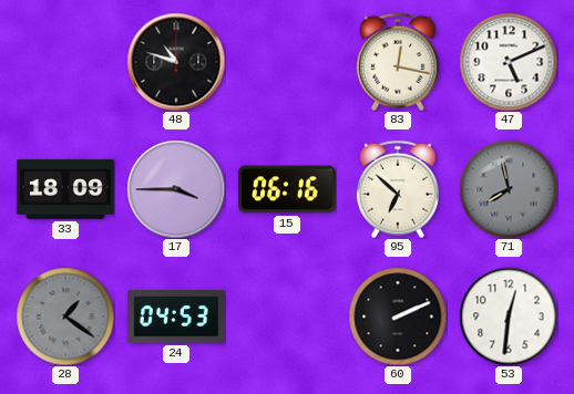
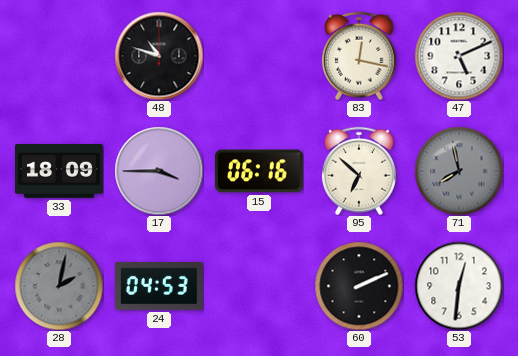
28: 1:21 -> 2:02
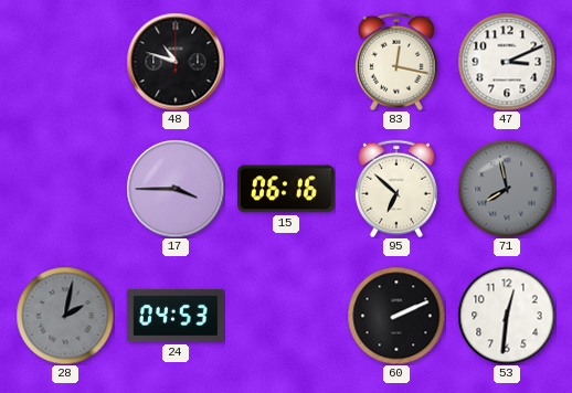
47: 5:11 -> 3:11
33: 18:09 -> none
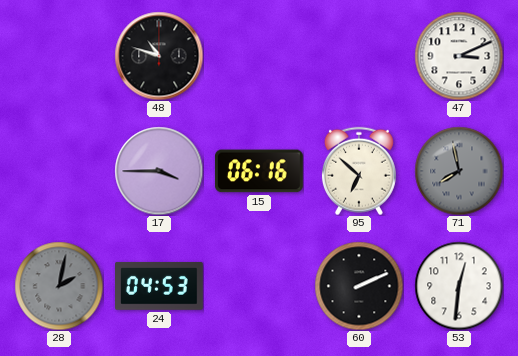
83: 12:17 -> none
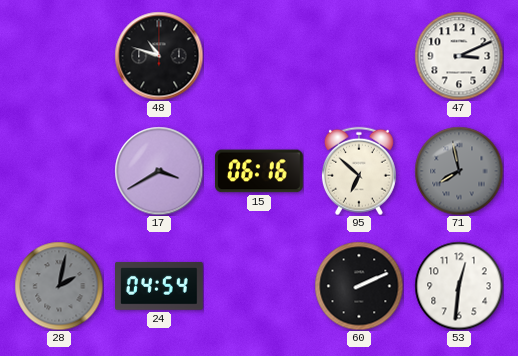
17: 3:45 -> 3:40
24: 04:53 -> 04:54
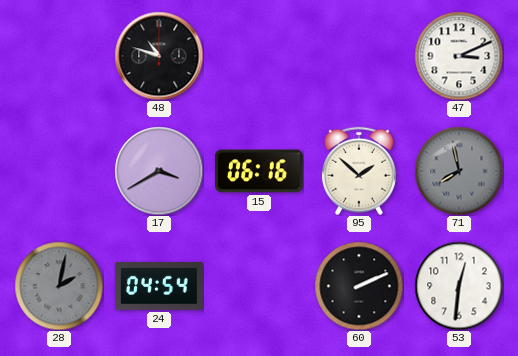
95: 6:52 -> 1:52
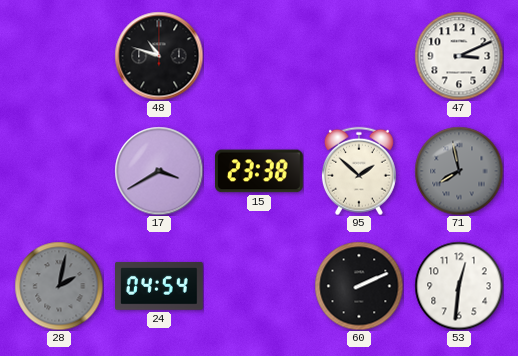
15: 06:16 -> 23:38
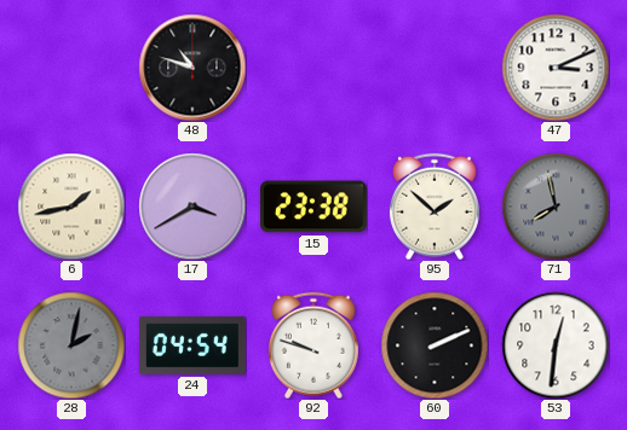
6: none -> 1:43
92: none -> 9:48
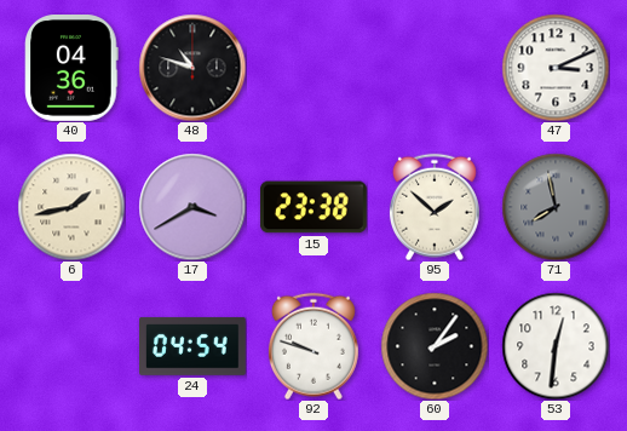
40: none -> 04:36
28: 2:02 -> none
60: 2:11 -> 2:06
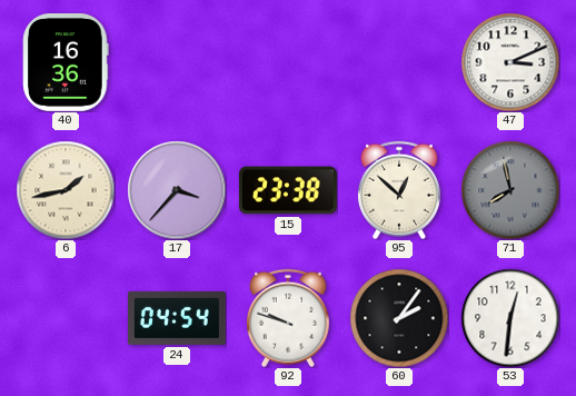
40: 04:36 -> 16:36
48: 10:48 -> none
17: 3:40 -> 3:37
95: 1:52 -> 12:52
